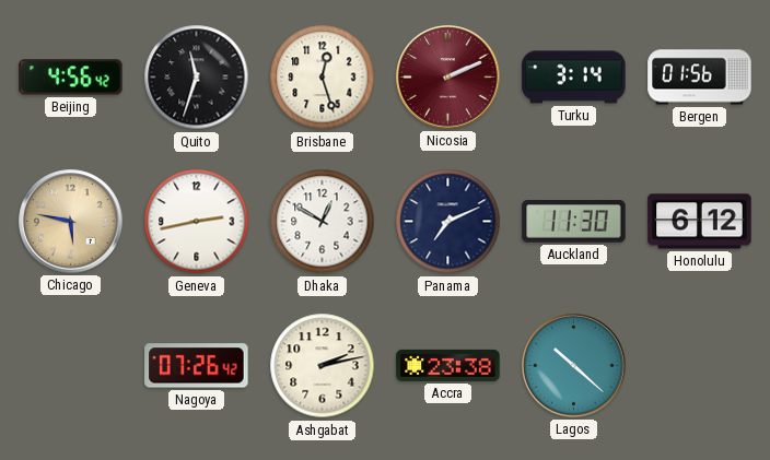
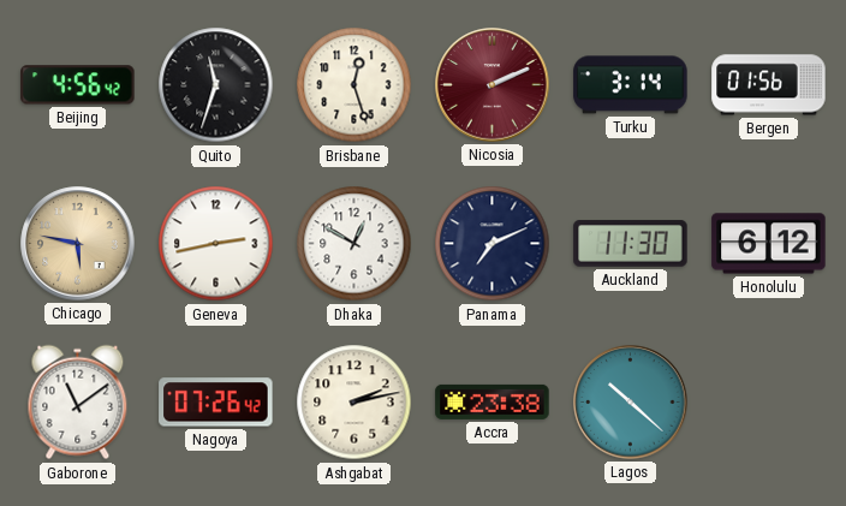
Gaborone: none -> 11:09
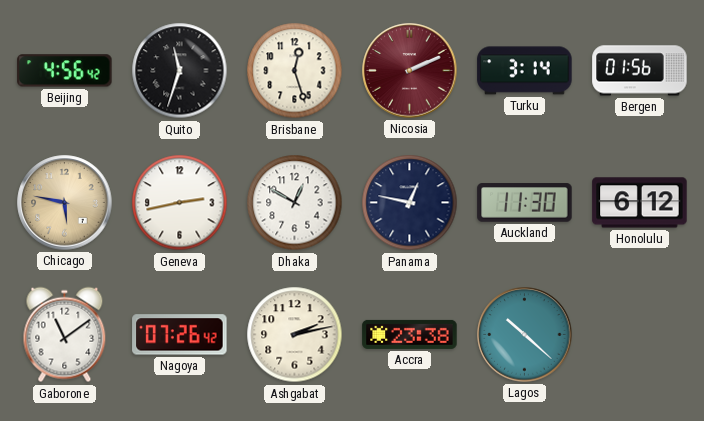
Panama: 7:11 -> 12:47
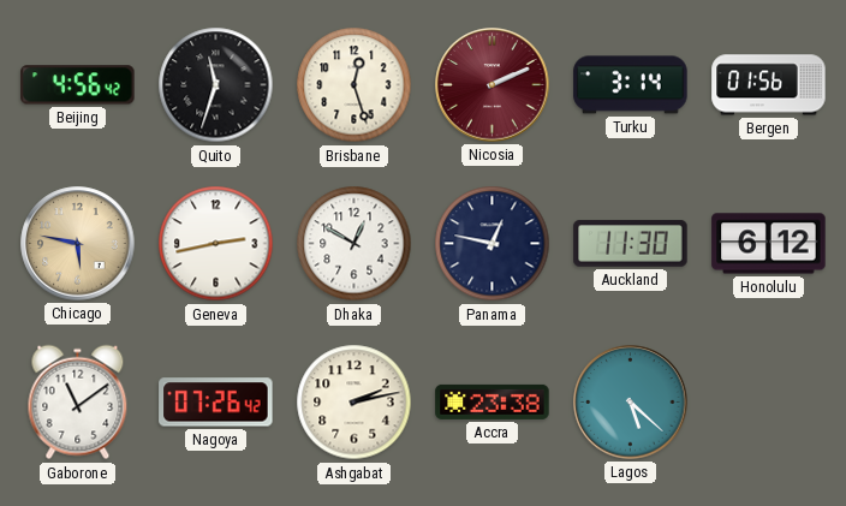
Lagos: 10:22 -> 5:22
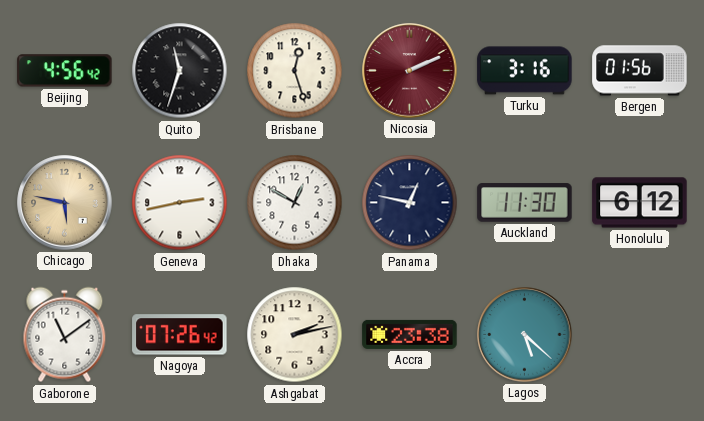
Turku: 3:14 -> 3:16
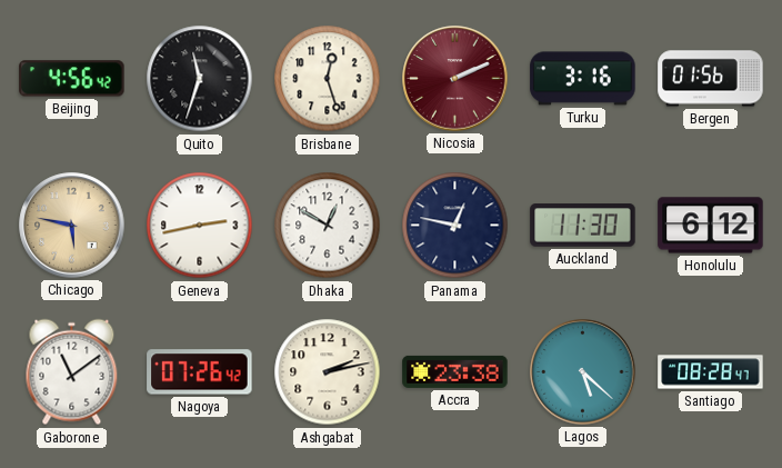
Santiago: none -> 08:28
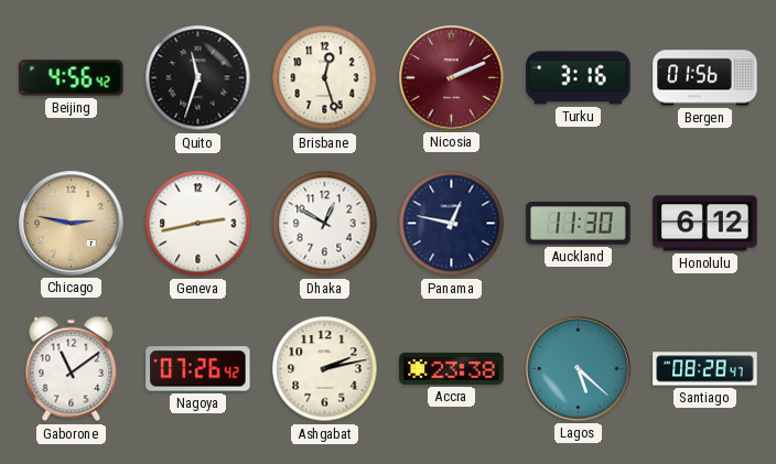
Chicago: 5:47 -> 2:47
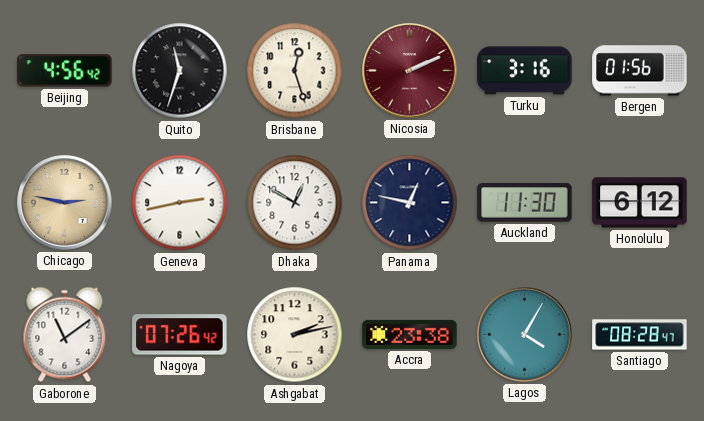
Lagos: 5:22 -> 4:05
